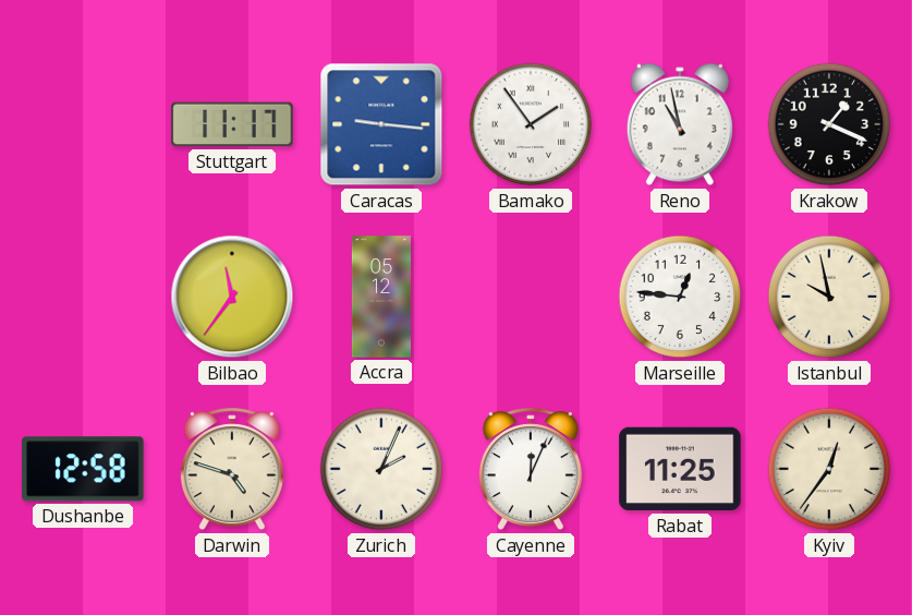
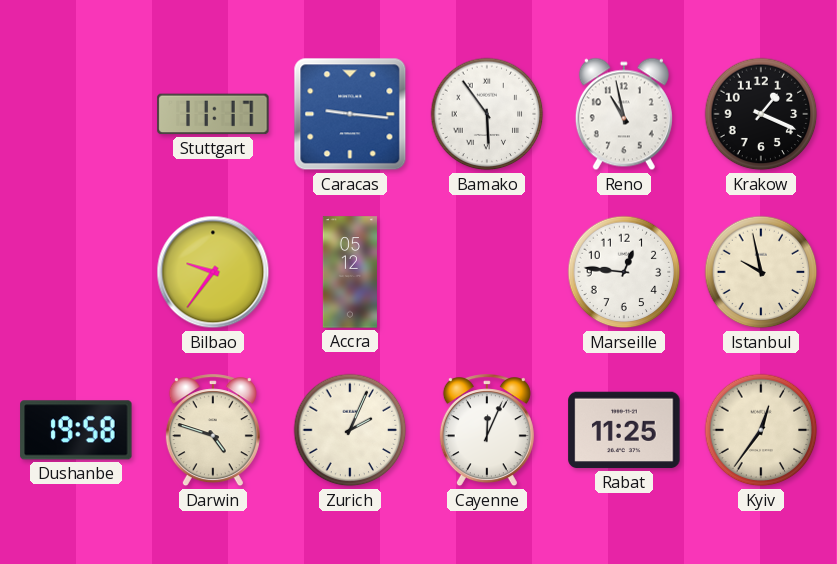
Bamako: 1:54 -> 5:54
Bilbao: 11:36 -> 9:36
Dushanbe: 12:58 -> 19:58
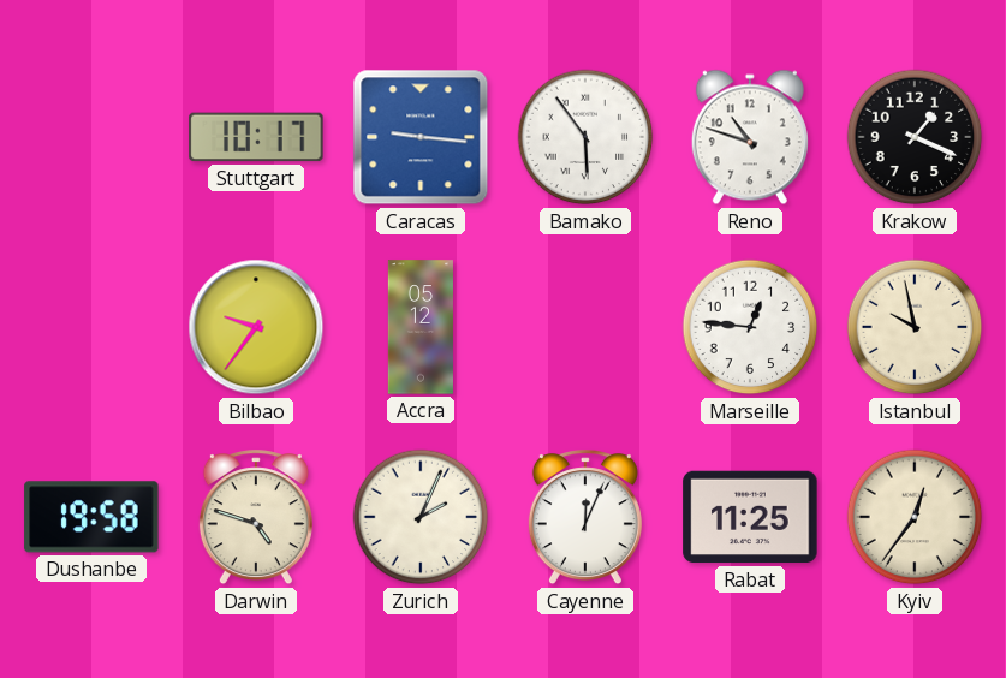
Stuttgart: 11:17 -> 10:17
Reno: 10:58 -> 10:48
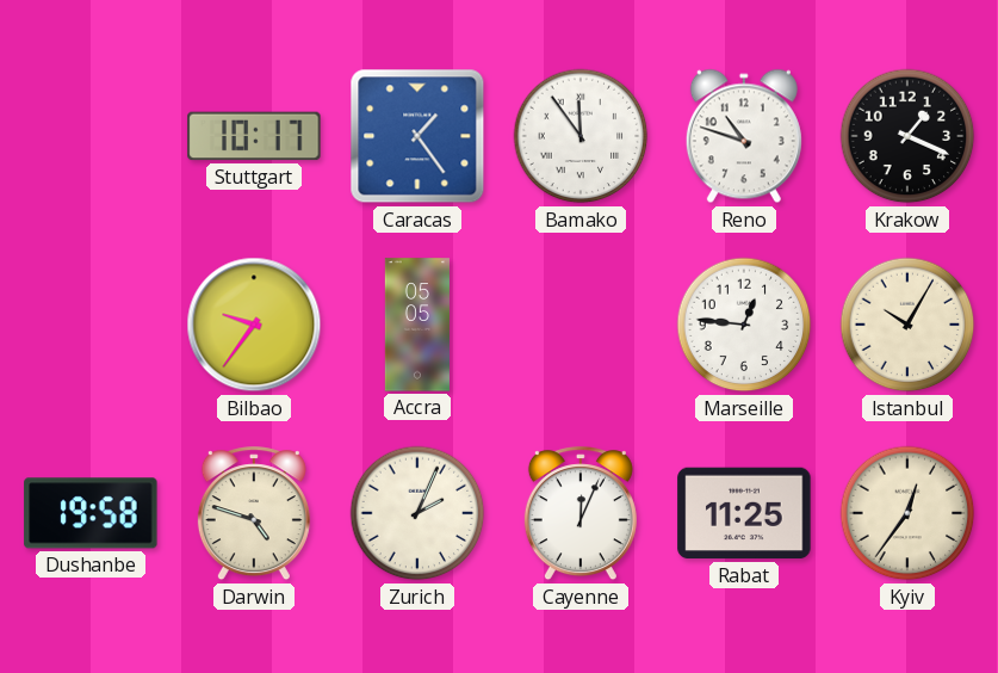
Caracas: 9:16 -> 1:24
Bamako: 5:54 -> 11:54
Accra: 05:12 -> 05:05
Istanbul: 9:58 -> 10:05
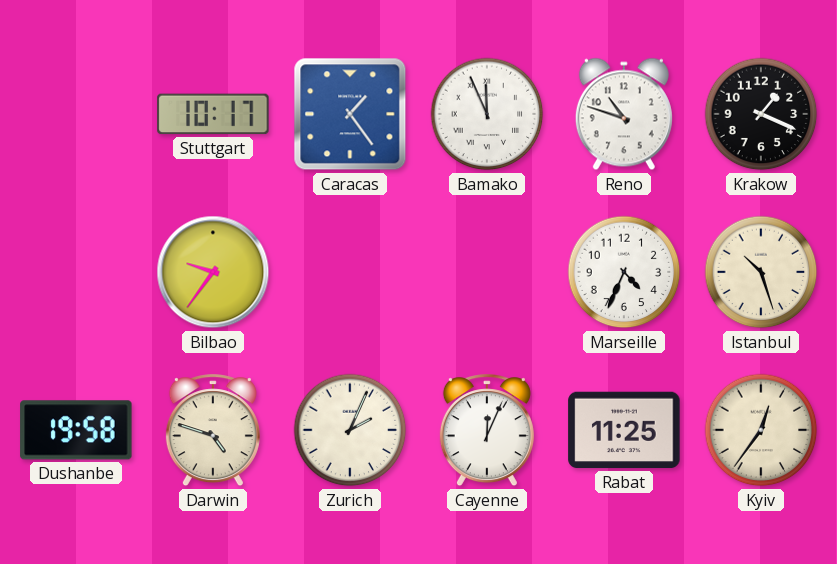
Bamako: 11:54 -> 11:56
Accra: 05:05 -> none
Marseille: 12:46 -> 4:34
Istanbul: 10:05 -> 10:27
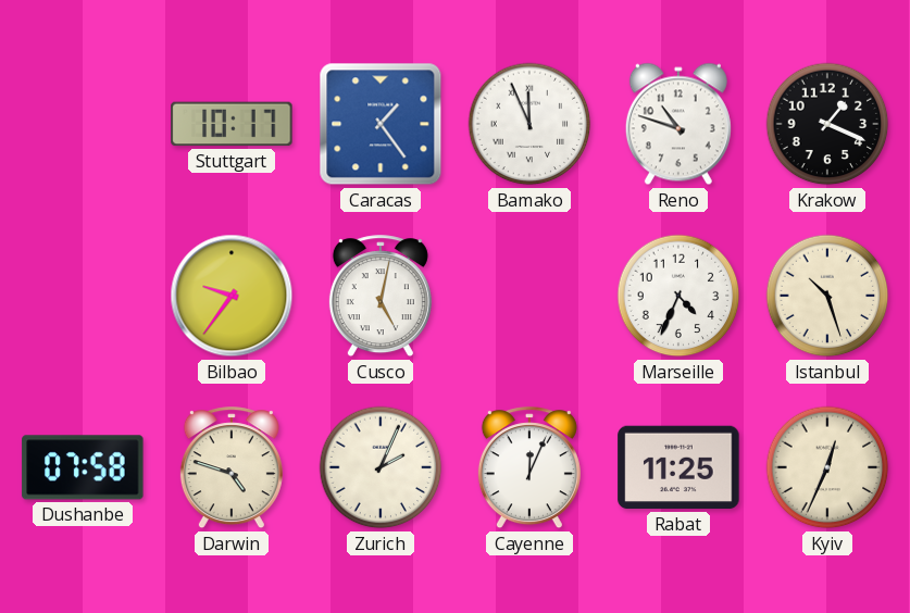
Cusco: none -> 5:02
Dushanbe: 19:58 -> 07:58
Kyiv: 12:36 -> 12:34
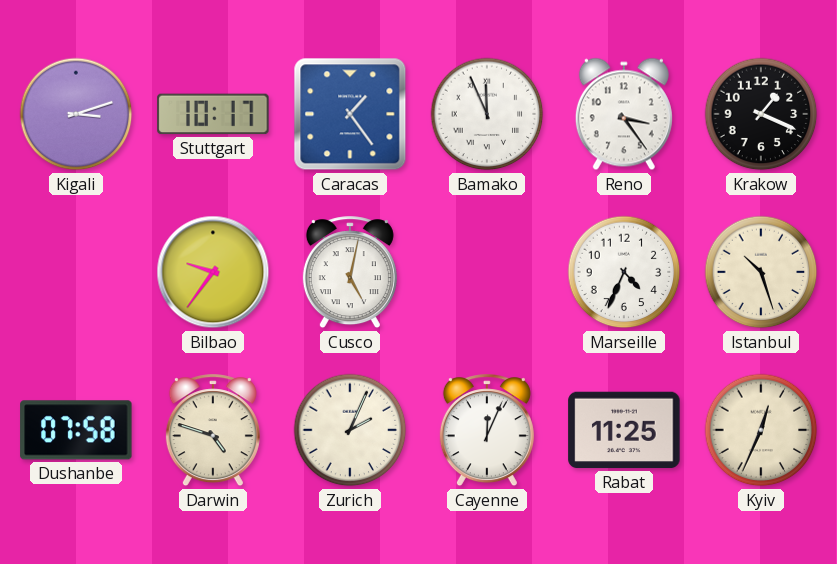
Kigali: none -> 3:12
Reno: 10:48 -> 3:24
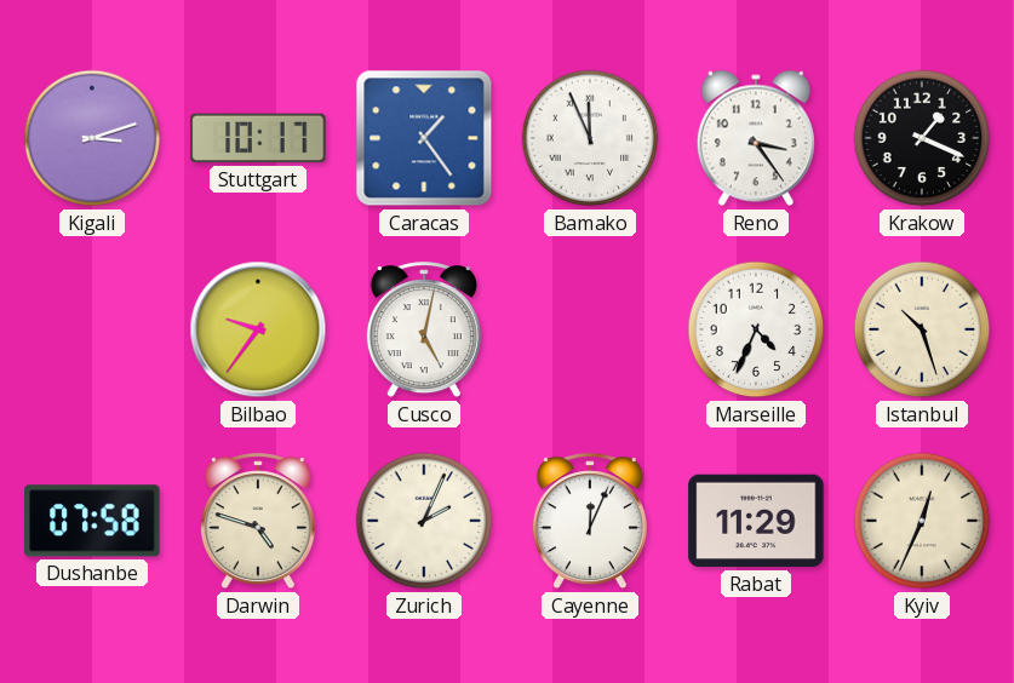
Rabat: 11:25 -> 11:29
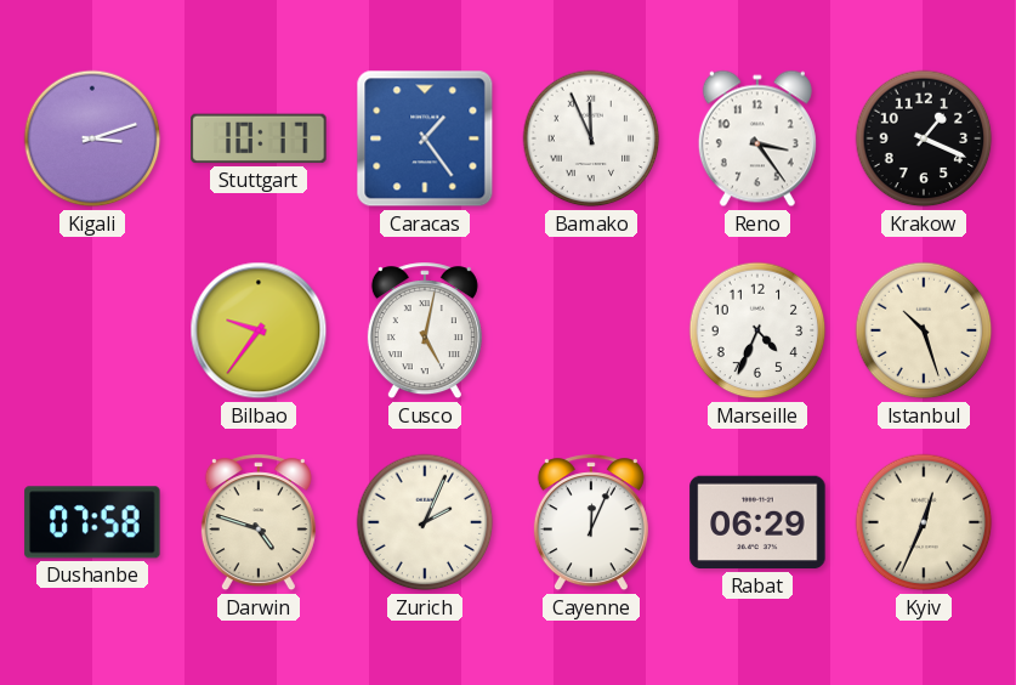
Rabat: 11:29 -> 06:29
